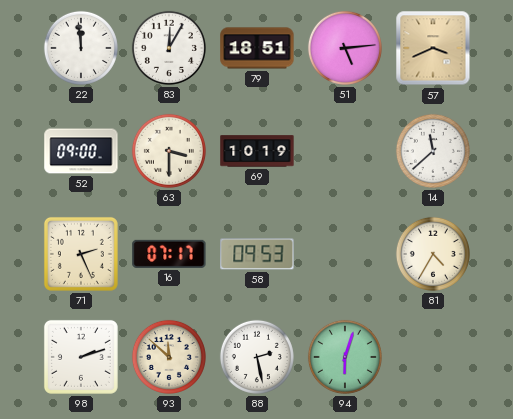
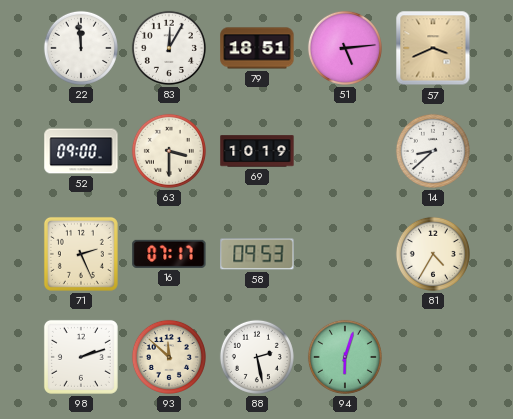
14: 11:38 -> 8:38
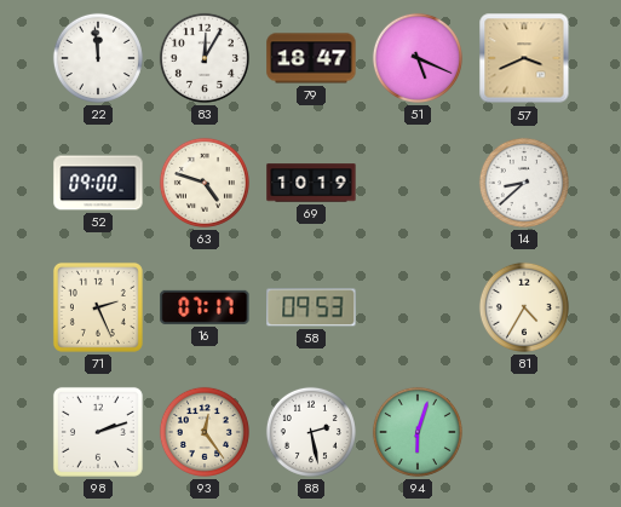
79: 18:51 -> 18:47
51: 5:14 -> 5:19
63: 3:30 -> 4:48
93: 11:52 -> 12:24
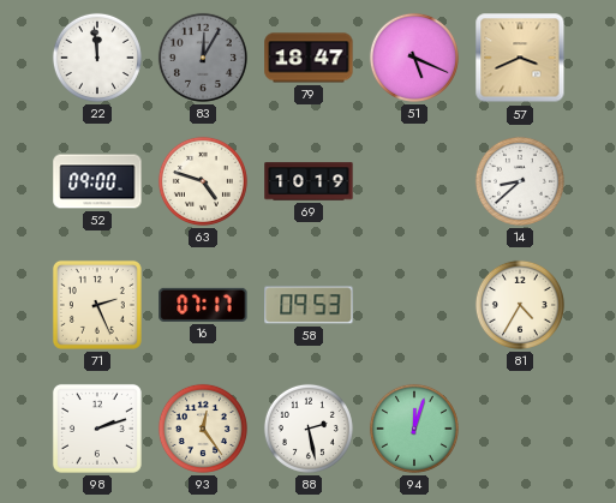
83 dial: white -> grey
94: 6:03 -> 12:03
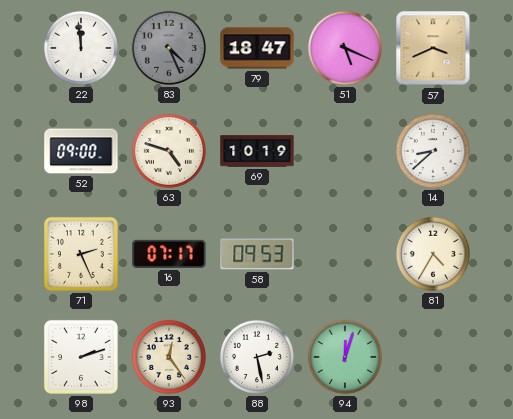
83: 12:05 -> 4:26
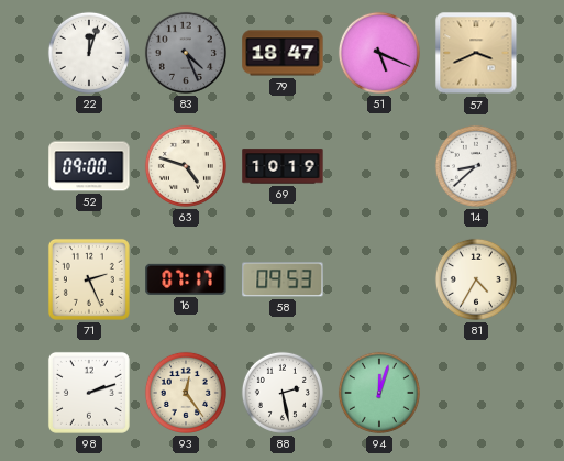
22: 11:59 -> 12:03
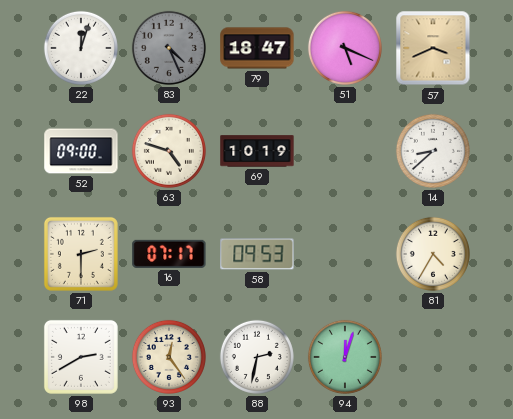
71: 2:26 -> 2:30
98: 2:12 -> 2:40
88: 2:28 -> 2:32
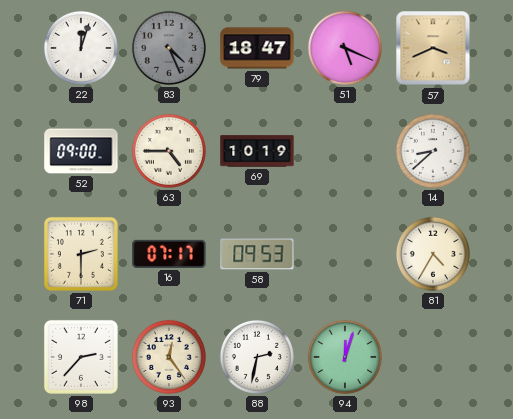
63: 4:48 -> 4:45
98: 2:40 -> 2:37
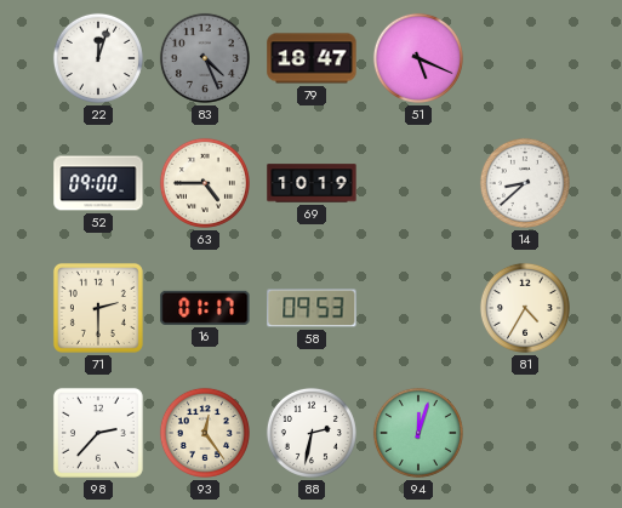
57: 3:41 -> none
16: 07:17 -> 01:17
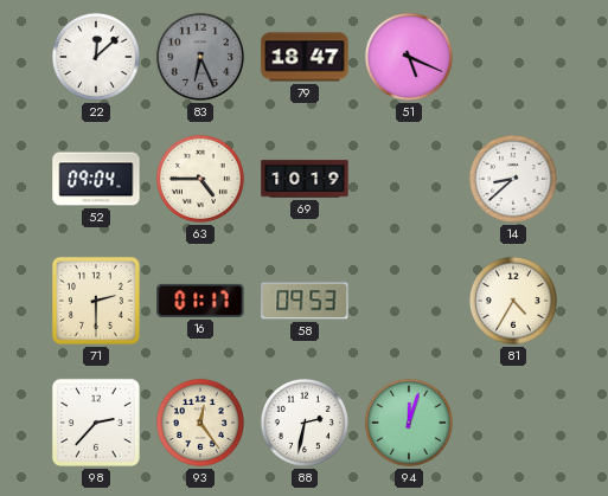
22: 12:03 -> 12:08
83: 4:26 -> 6:26
52: 09:00 -> 09:04
